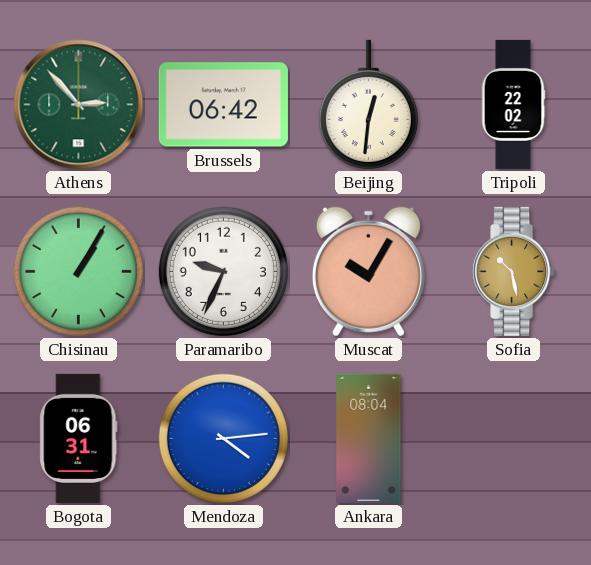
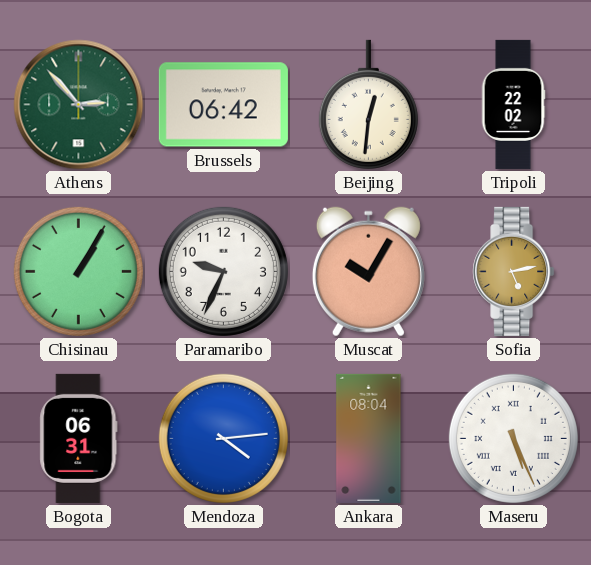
Sofia: 10:28 -> 5:13
Maseru: none -> 5:26
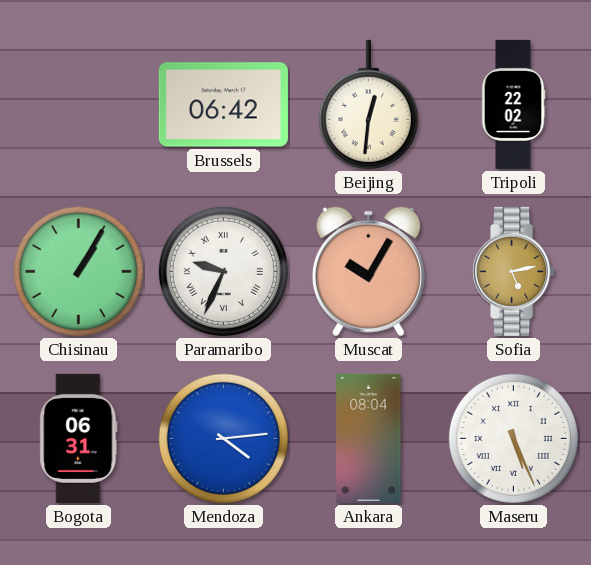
Athens: 2:53 -> none
Paramaribo numerals: Arabic -> Roman
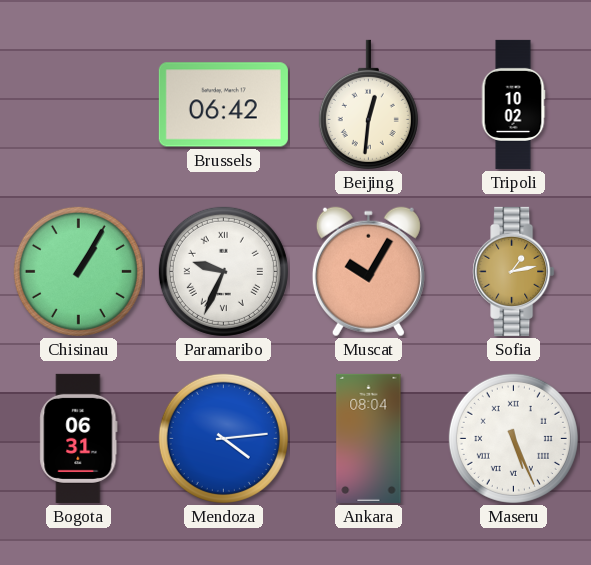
Tripoli: 22:02 -> 10:02
Sofia: 5:13 -> 1:13
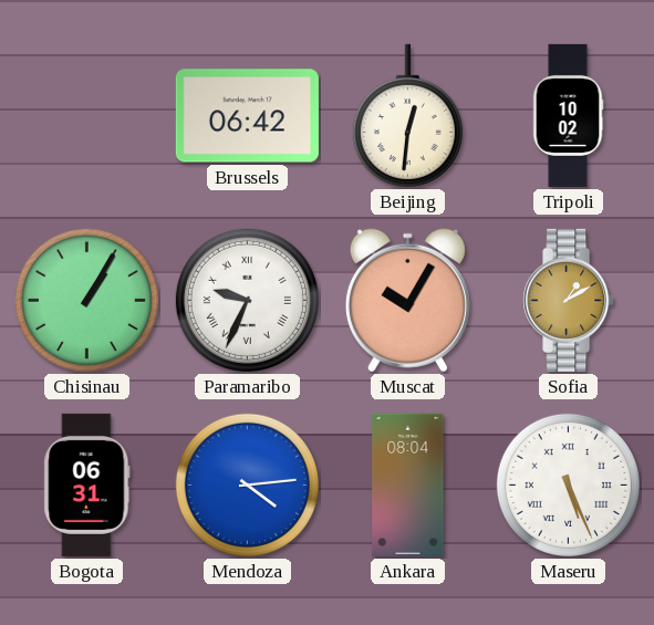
Sofia: 1:13 -> 1:10
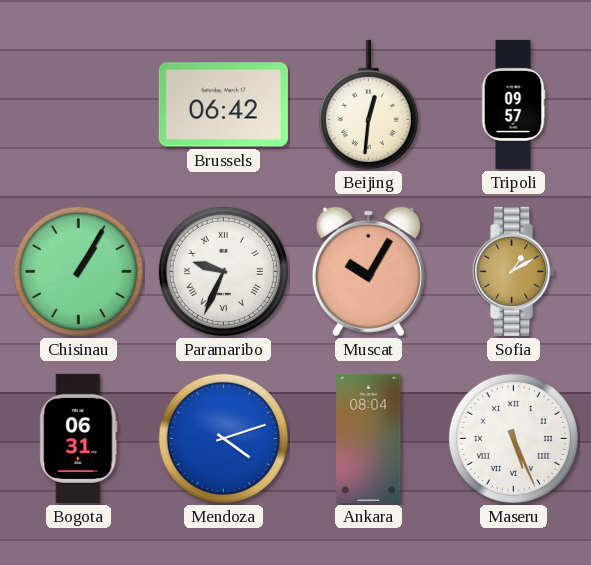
Tripoli: 10:02 -> 09:57
Mendoza: 4:14 -> 4:12
